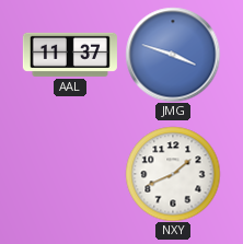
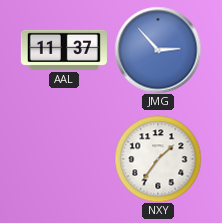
JMG: 3:48 -> 2:53
NXY: 1:41 -> 1:36
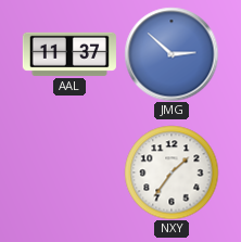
JMG: 2:53 -> 2:52
